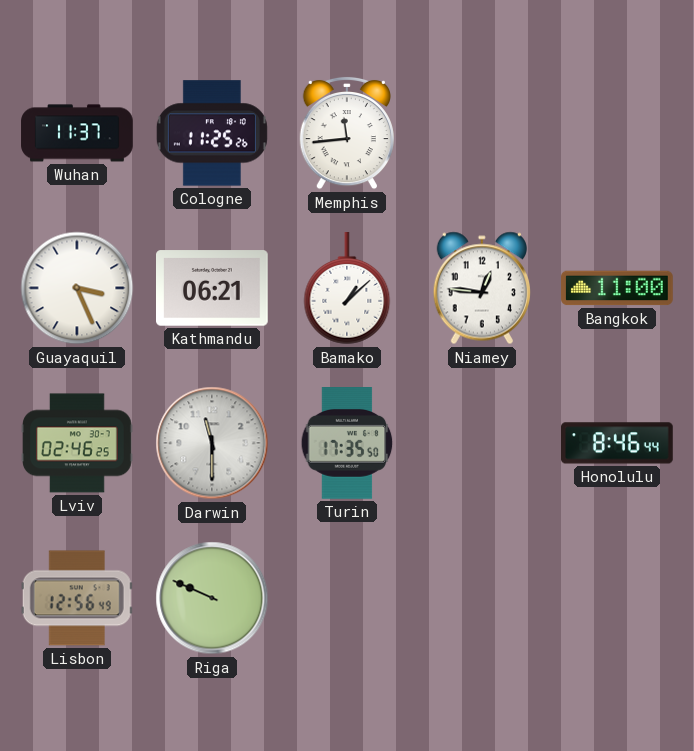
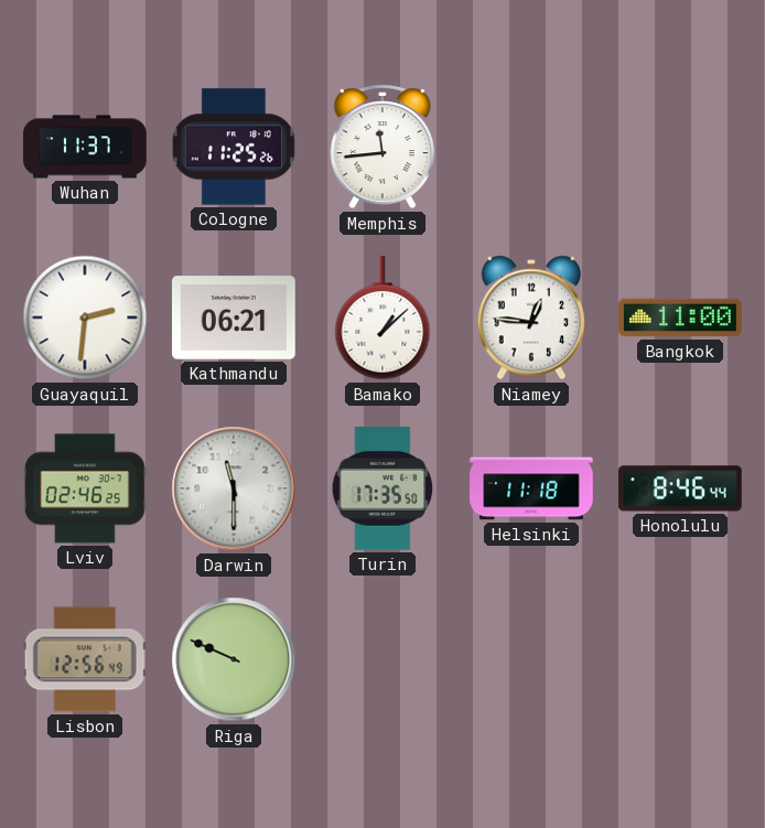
Guayaquil: 3:26 -> 2:31
Helsinki: none -> 11:18
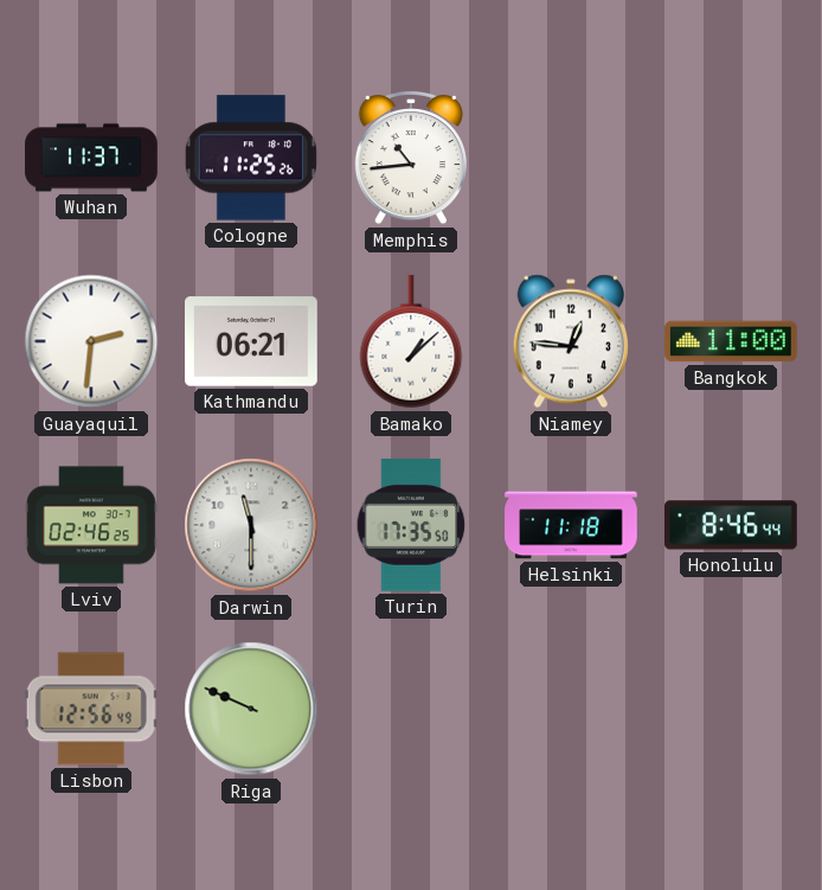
Memphis: 11:44 -> 10:44
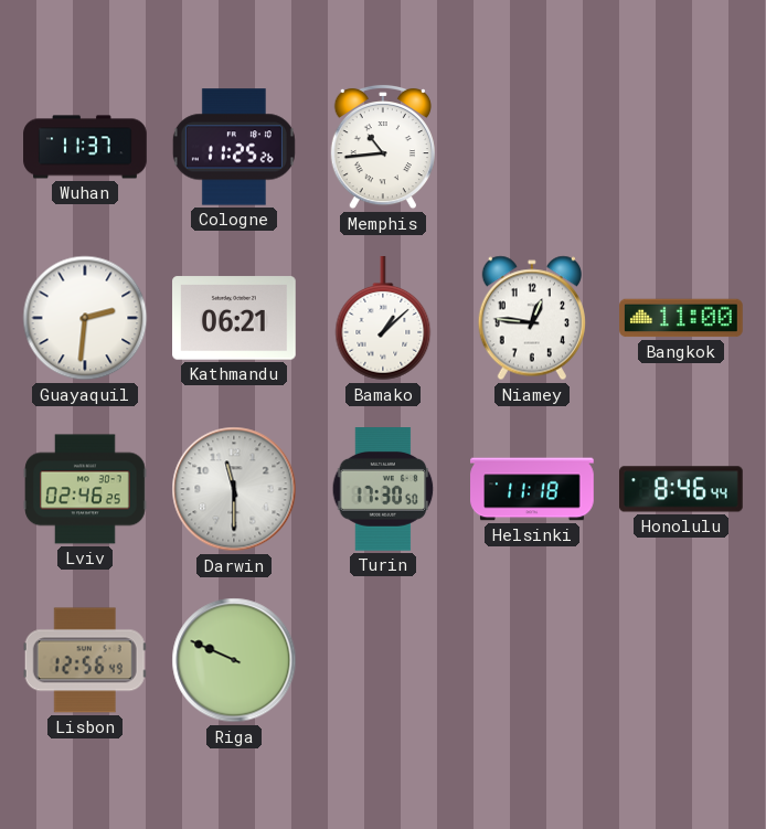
Turin: 17:35 -> 17:30
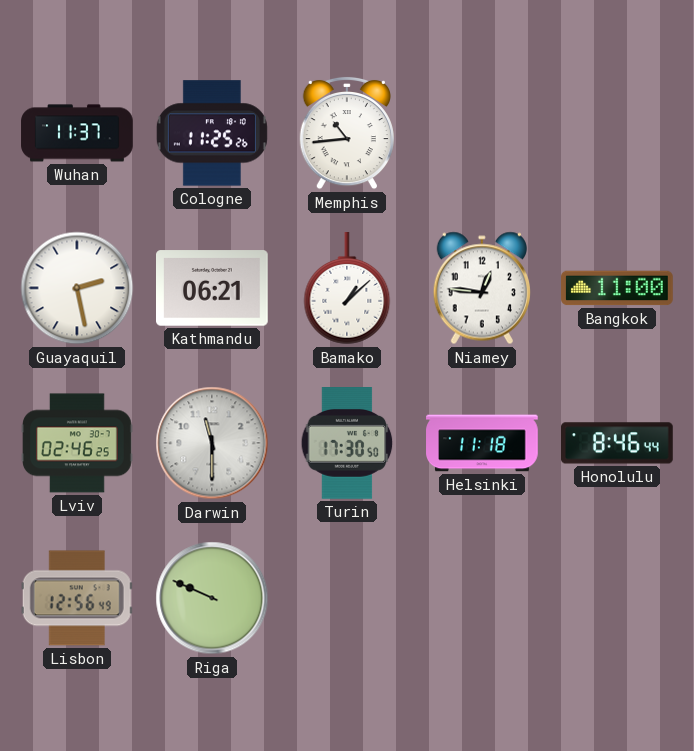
Guayaquil: 2:31 -> 2:28
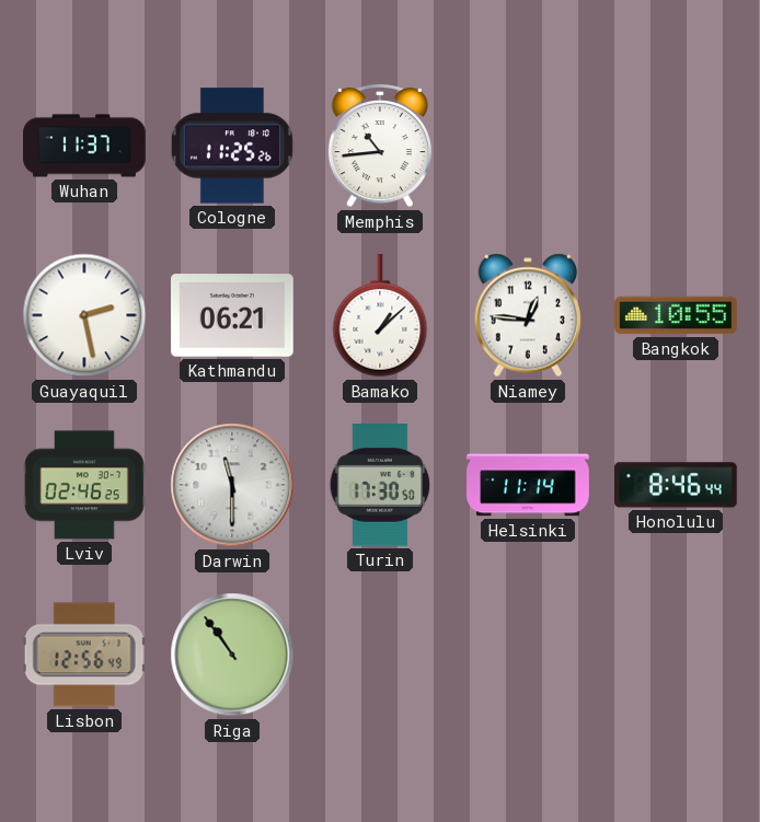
Bangkok: 11:00 -> 10:55
Helsinki: 11:18 -> 11:14
Riga: 9:49 -> 10:54
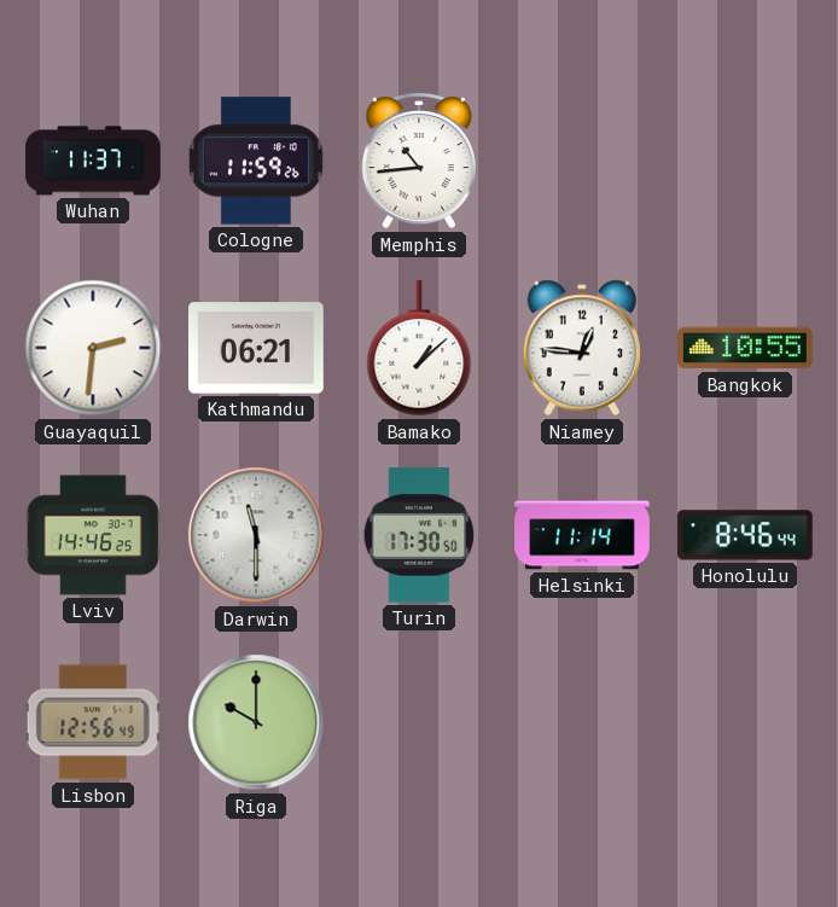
Cologne: 11:25 -> 11:59
Guayaquil: 2:28 -> 2:31
Lviv: 02:46 -> 14:46
Riga: 10:54 -> 10:00
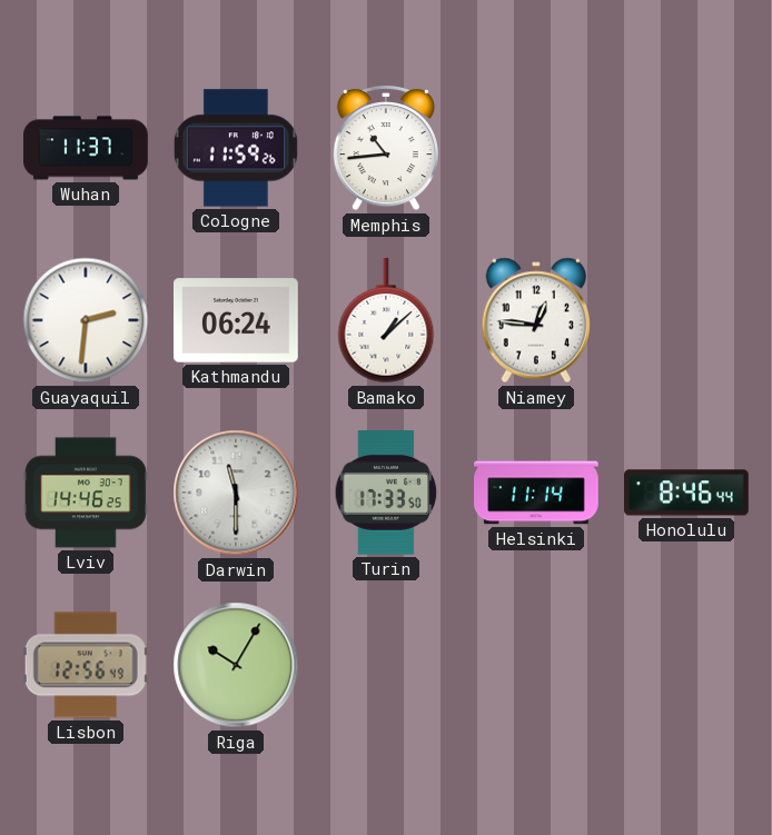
Kathmandu: 06:21 -> 06:24
Bangkok: 10:55 -> none
Turin: 17:30 -> 17:33
Riga: 10:00 -> 10:05
